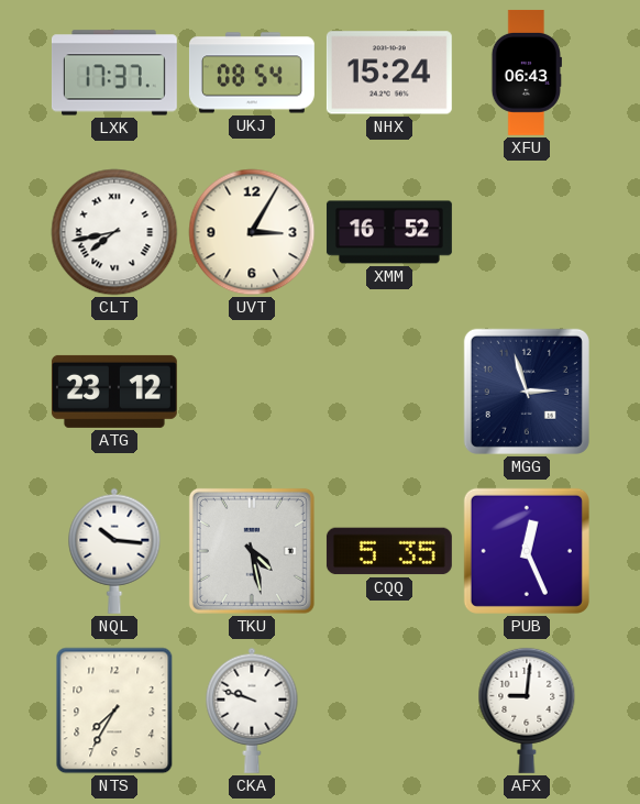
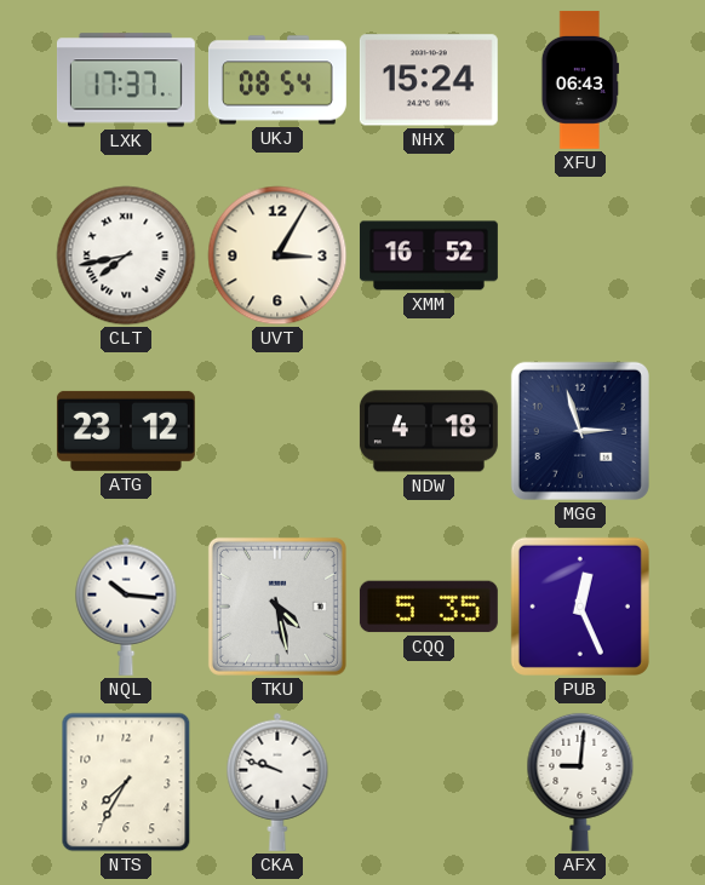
NDW: none -> 4:18
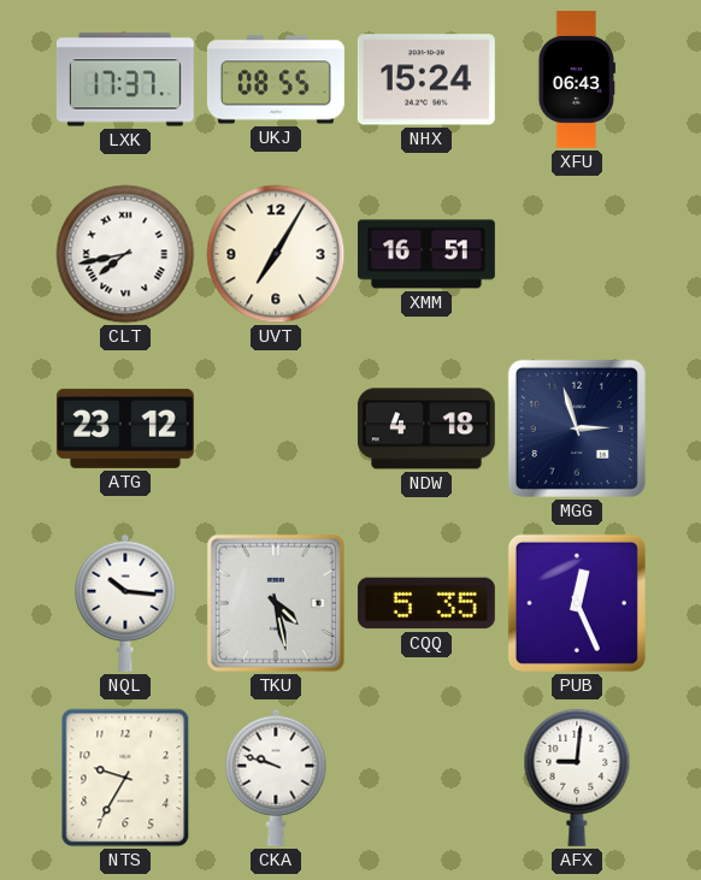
UKJ: 08:54 -> 08:55
UVT: 3:05 -> 7:05
XMM: 16:52 -> 16:51
NTS: 7:35 -> 9:35
